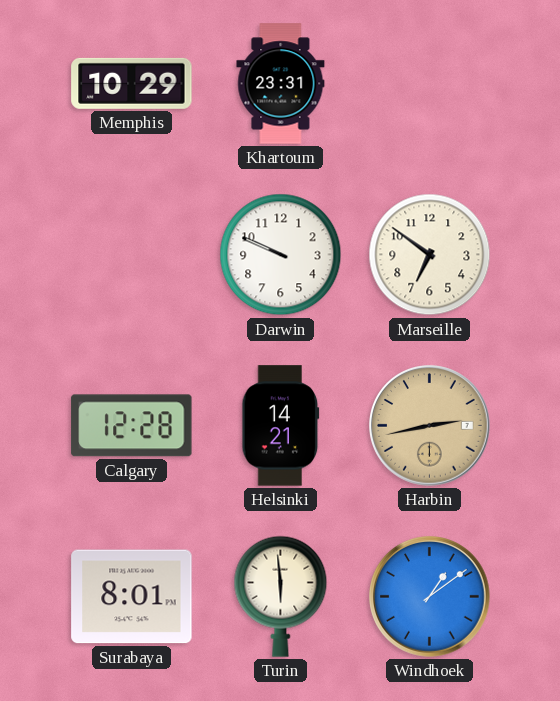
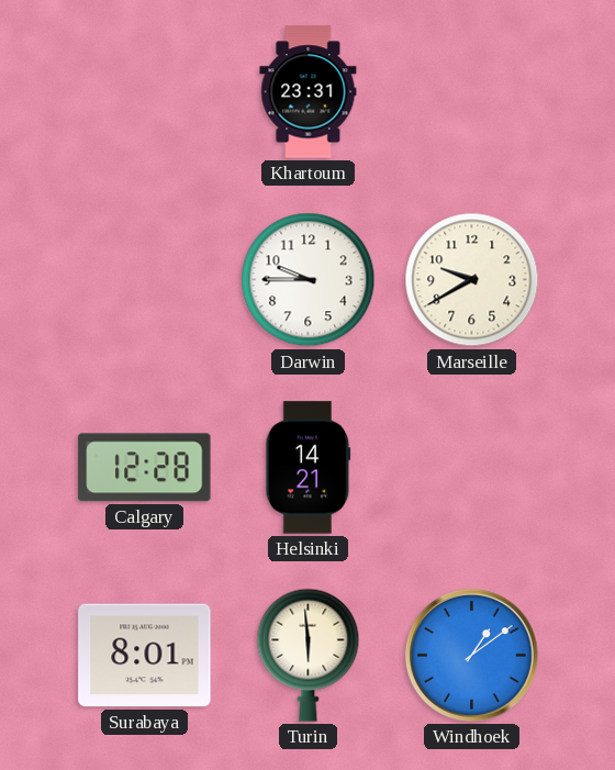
Memphis: 10:29 -> none
Darwin: 9:49 -> 9:45
Marseille: 6:51 -> 9:40
Harbin: 2:43 -> none
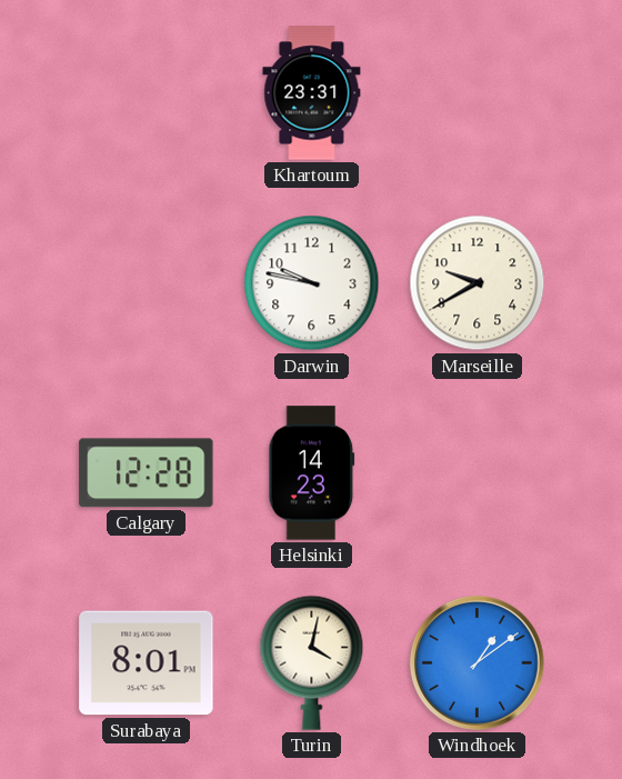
Darwin: 9:45 -> 9:47
Helsinki: 14:21 -> 14:23
Turin: 5:59 -> 4:02
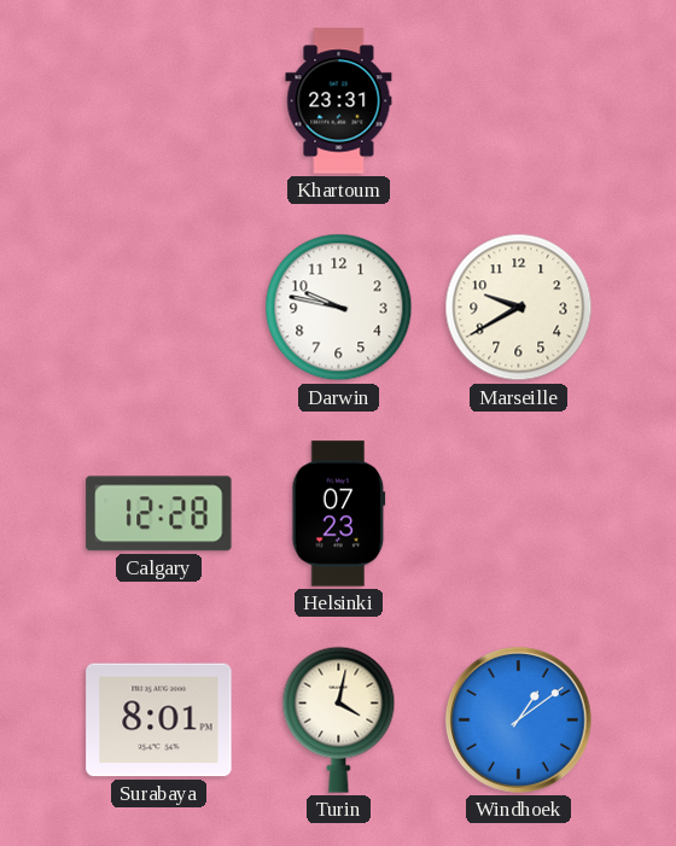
Helsinki: 14:23 -> 07:23
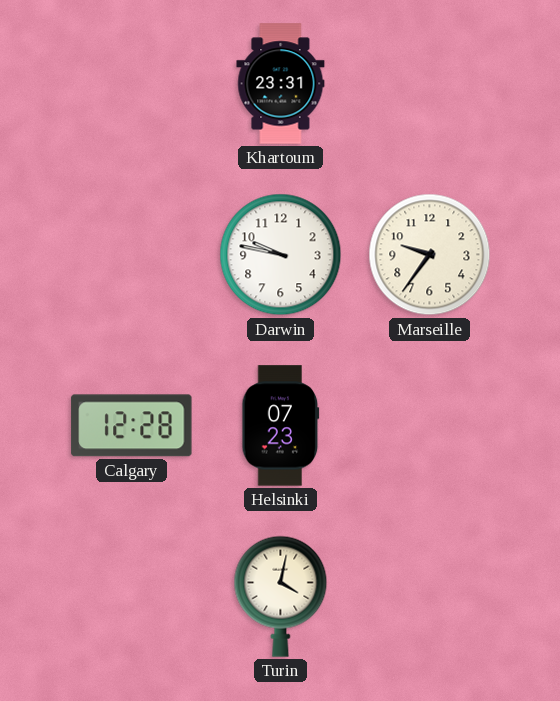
Marseille: 9:40 -> 9:36
Surabaya: 8:01 -> none
Windhoek: 1:09 -> none
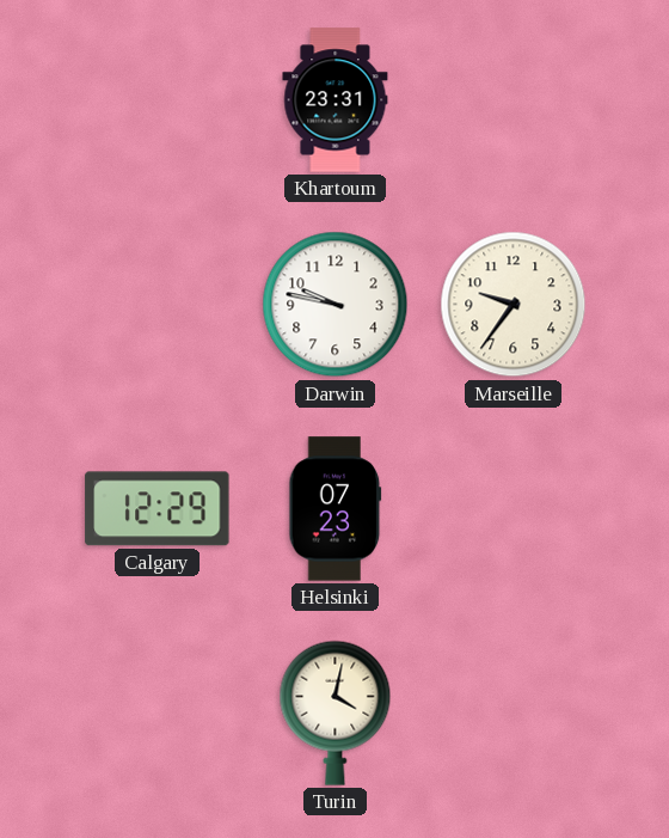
Calgary: 12:28 -> 12:29
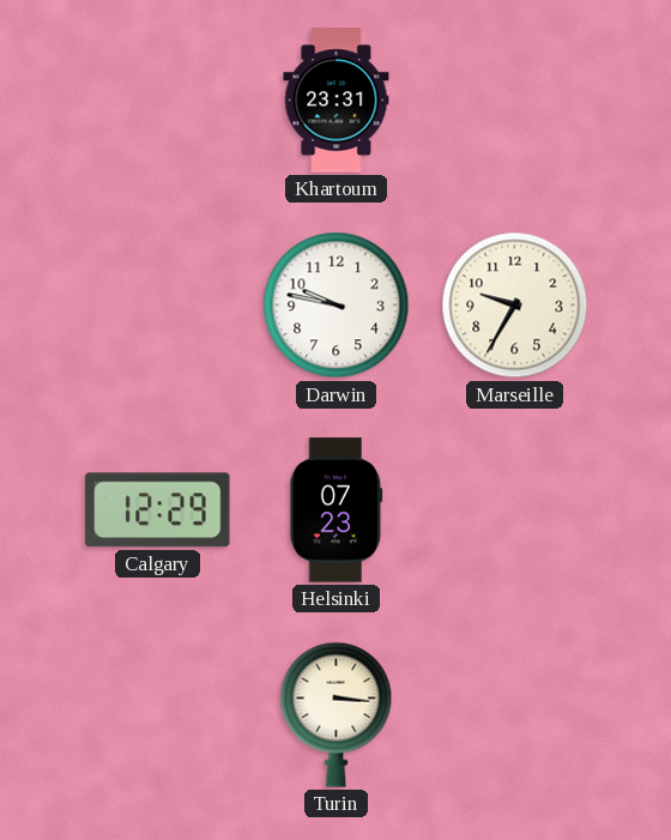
Marseille: 9:36 -> 9:35
Turin: 4:02 -> 3:16
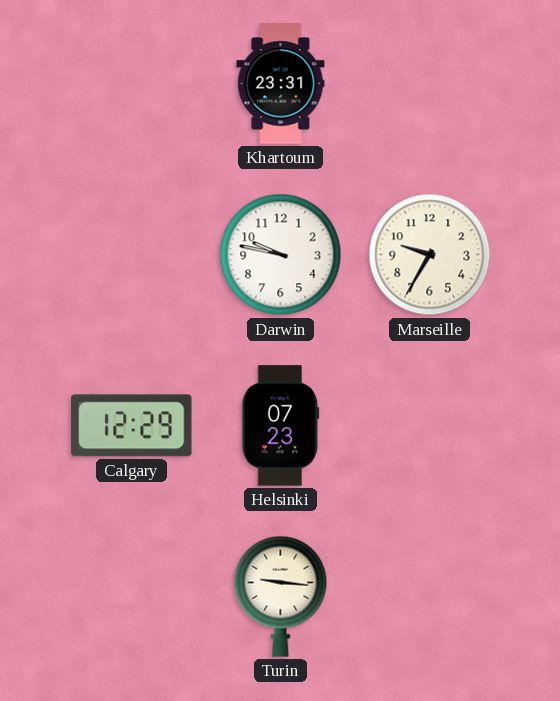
Turin: 3:16 -> 9:16
